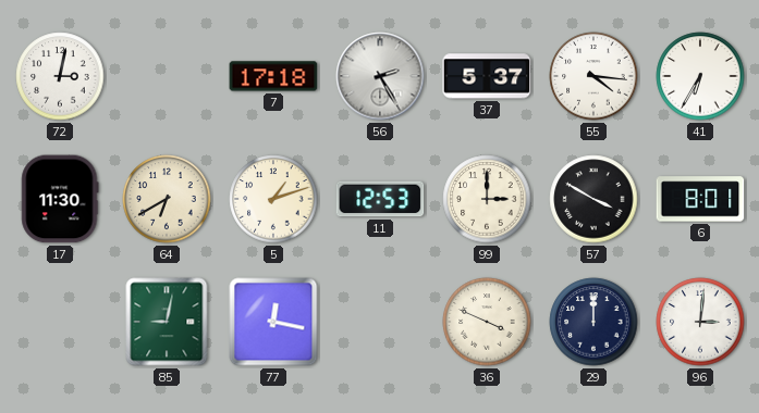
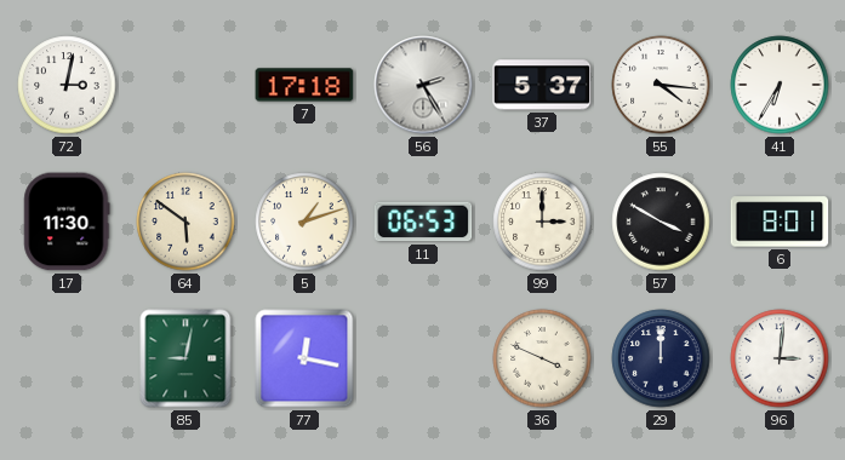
64: 6:40 -> 5:51
11: 12:53 -> 06:53
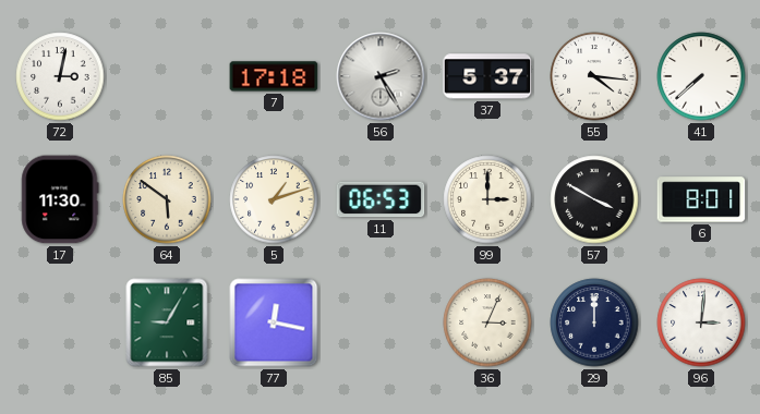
41: 6:35 -> 7:38
85: 9:02 -> 9:05
36: 3:49 -> 3:04
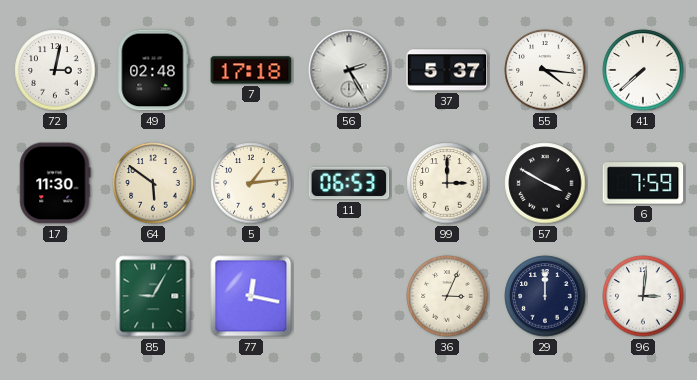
49: none -> 02:48
5: 1:12 -> 1:14
6: 8:01 -> 7:59
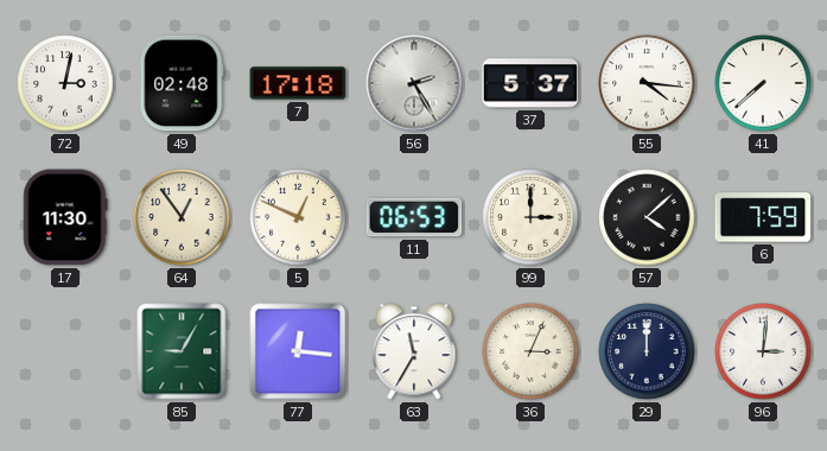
64: 5:51 -> 12:54
5: 1:14 -> 12:49
57: 3:50 -> 4:08
77: 12:17 -> 12:16
63: none -> 11:35
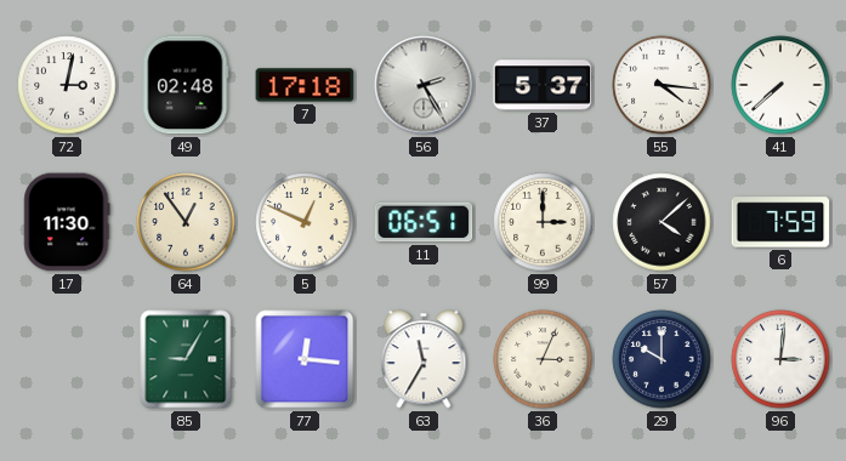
11: 06:53 -> 06:51
29: 12:00 -> 10:00
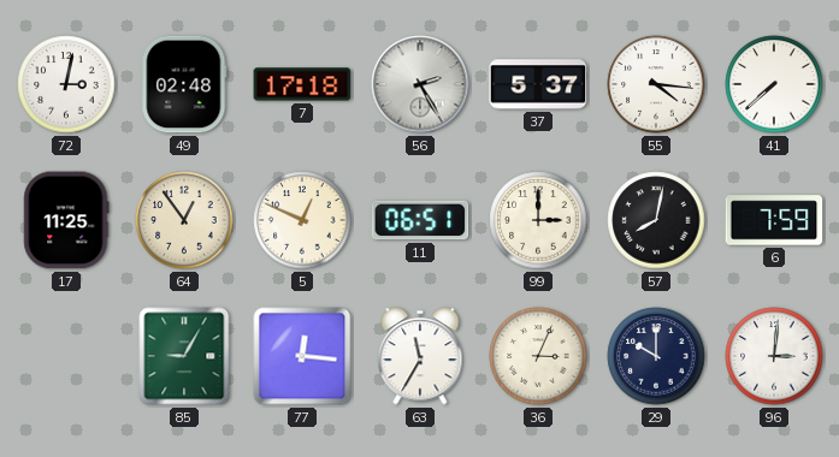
17: 11:30 -> 11:25
57: 4:08 -> 8:02
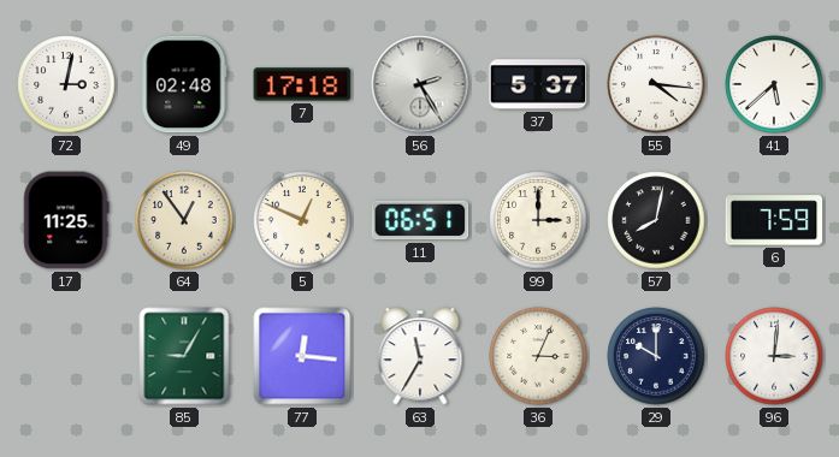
41: 7:38 -> 5:38
